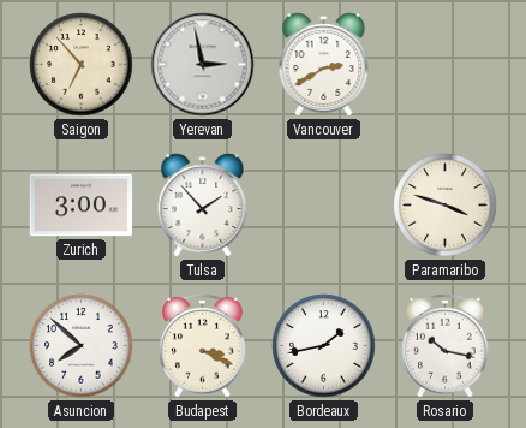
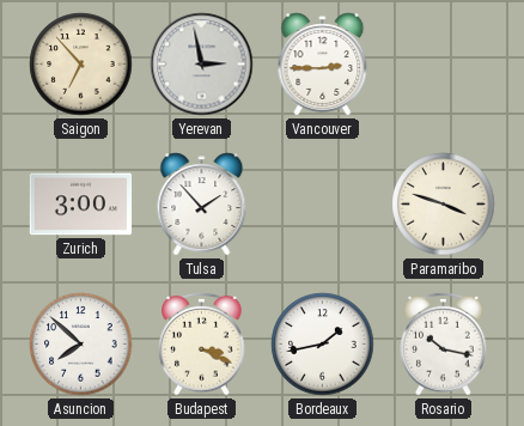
Vancouver: 2:40 -> 2:45
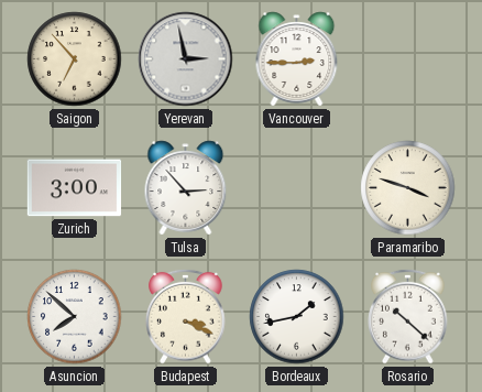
Tulsa: 1:53 -> 2:53
Rosario: 10:17 -> 10:22
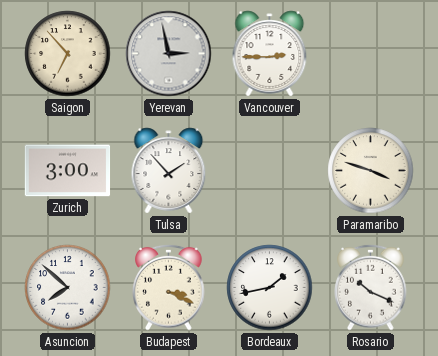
Tulsa: 2:53 -> 1:53
Rosario: 10:22 -> 10:19
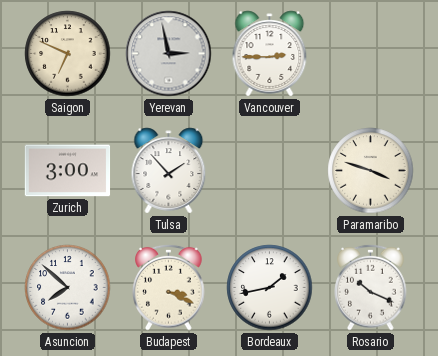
Saigon: 6:53 -> 6:49
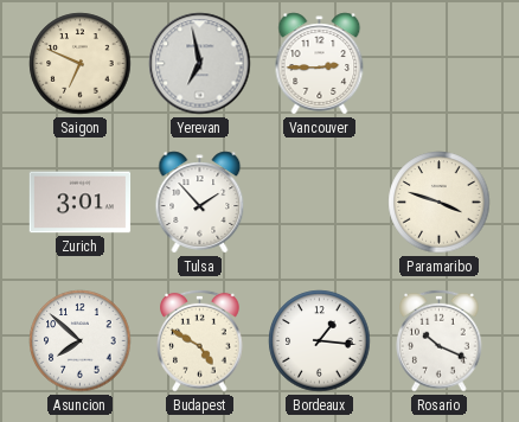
Yerevan: 2:58 -> 6:58
Zurich: 3:00 -> 3:01
Budapest: 3:19 -> 4:50
Bordeaux: 1:43 -> 1:16
